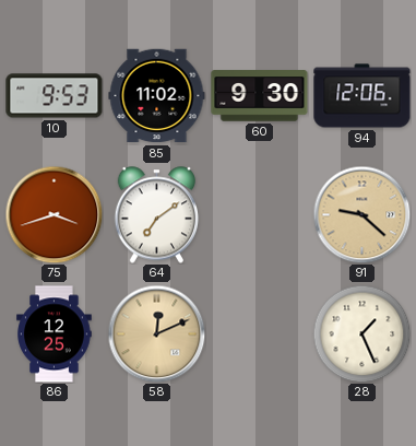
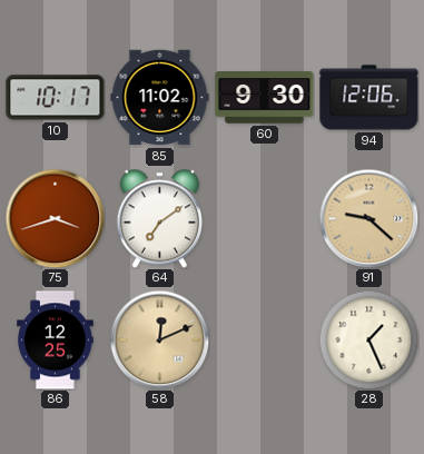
10: 9:53 -> 10:17
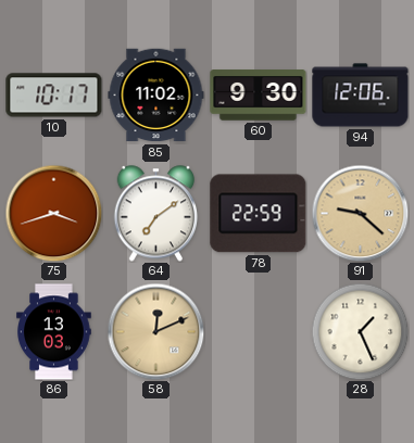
78: none -> 22:59
86: 12:25 -> 13:03
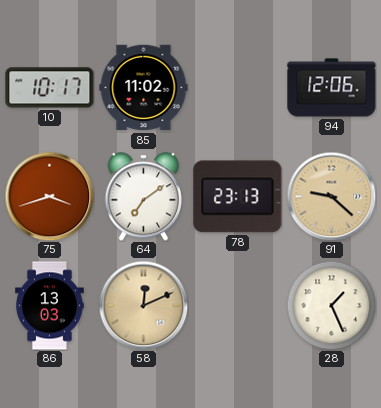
60: 9:30 -> none
78: 22:59 -> 23:13
